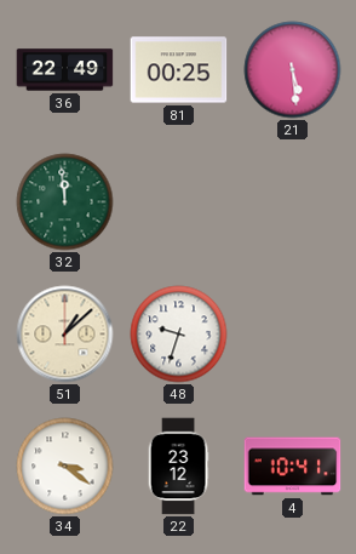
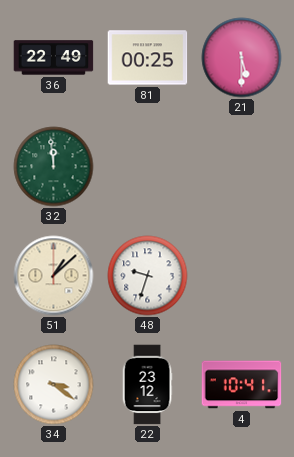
21: 5:29 -> 5:30
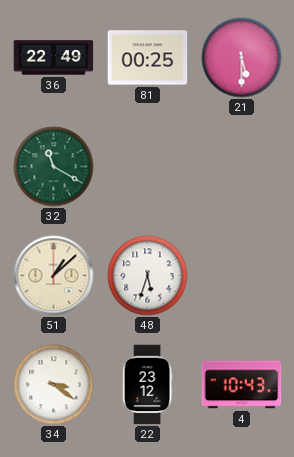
32: 11:59 -> 11:20
48: 9:33 -> 5:33
4: 10:41 -> 10:43
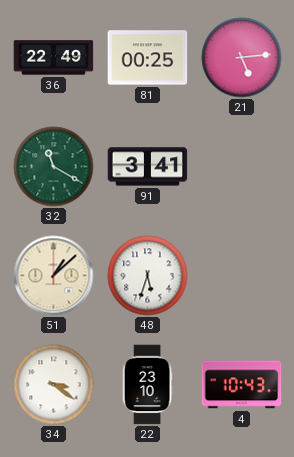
21: 5:30 -> 5:14
91: none -> 3:41
22: 23:12 -> 23:10
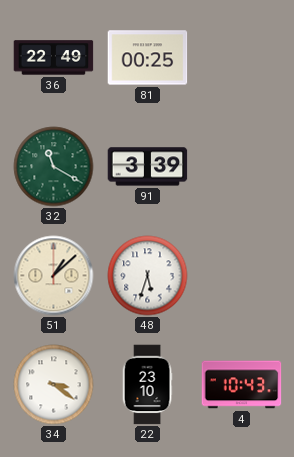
21: 5:14 -> none
91: 3:41 -> 3:39
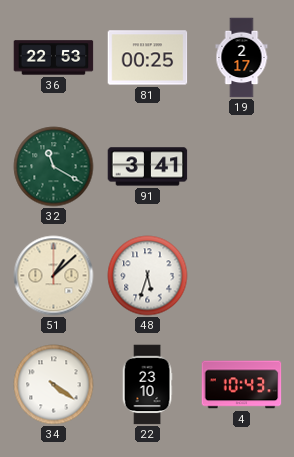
36: 22:49 -> 22:53
19: none -> 2:17
91: 3:39 -> 3:41
34: 3:21 -> 4:21
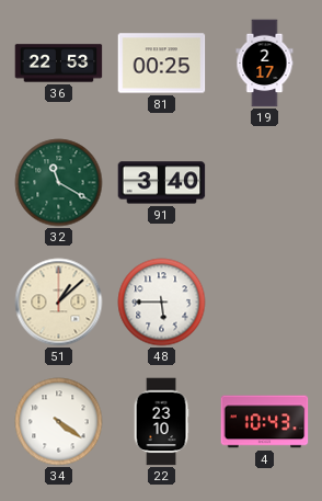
91: 3:41 -> 3:40
48: 5:33 -> 5:45
